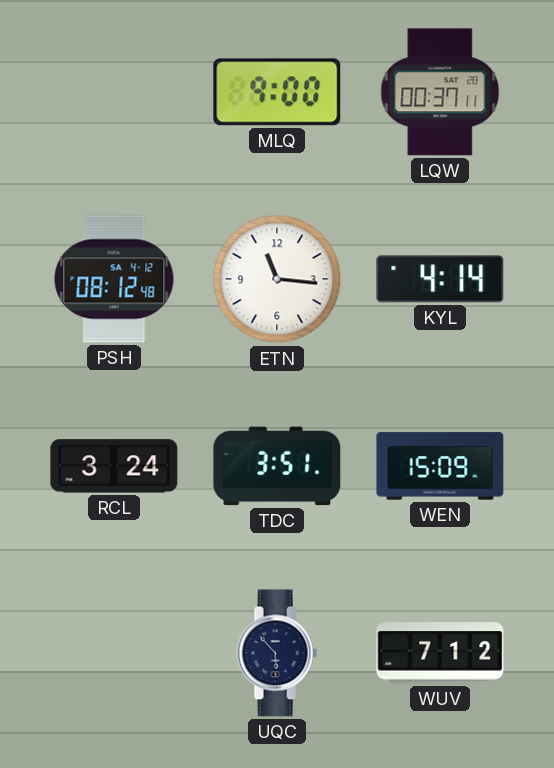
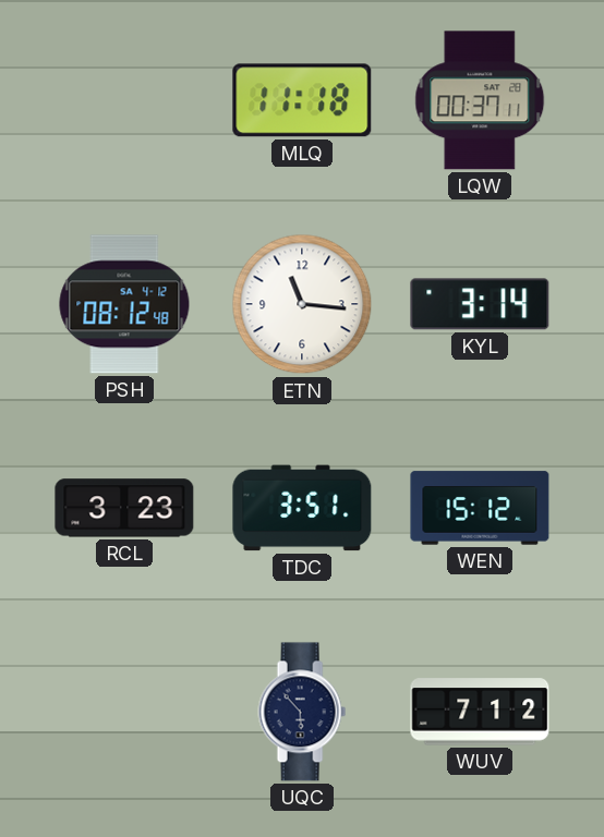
MLQ: 9:00 -> 11:18
KYL: 4:14 -> 3:14
RCL: 3:24 -> 3:23
WEN: 15:09 -> 15:12
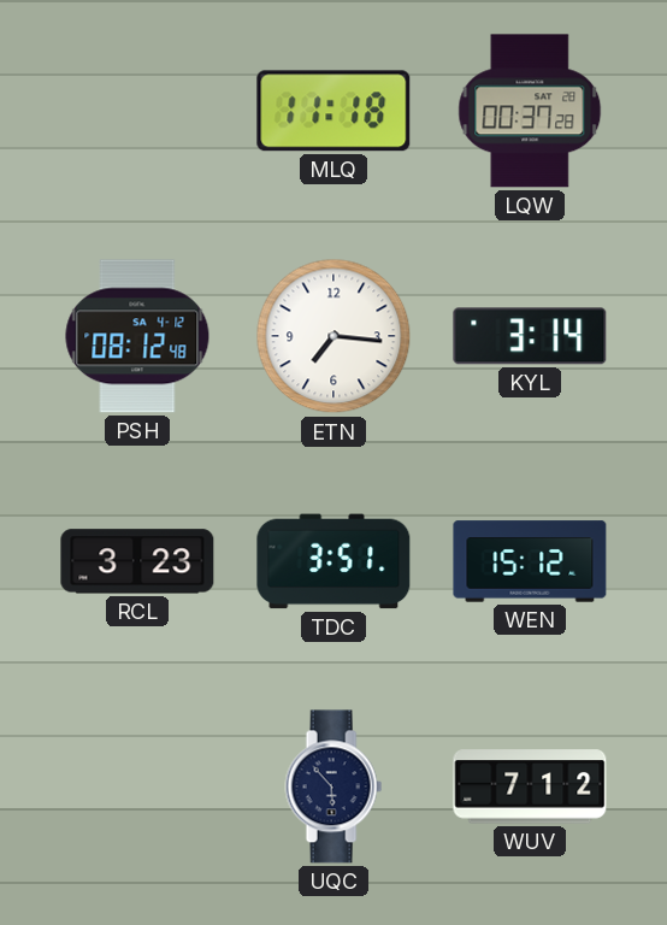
LQW: 00:37:11 -> 00:37:28
ETN: 11:16 -> 7:16
